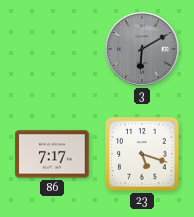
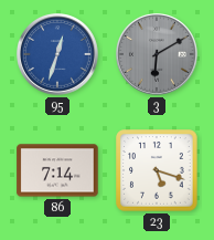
95: none -> 12:33
86: 7:17 -> 7:14
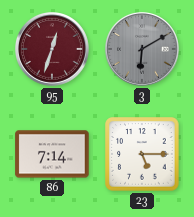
95 dial: blue -> burgundy
23: 5:18 -> 5:15
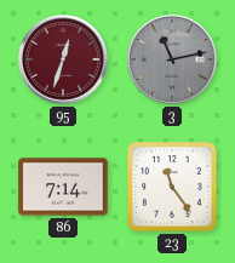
3: 6:10 -> 11:13
23: 5:15 -> 11:24
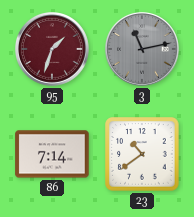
95: 12:33 -> 1:33
23: 11:24 -> 10:39
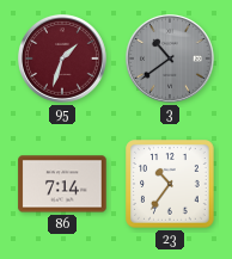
3: 11:13 -> 10:39
23: 10:39 -> 10:36
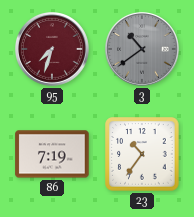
95: 1:33 -> 7:33
86: 7:14 -> 7:19
